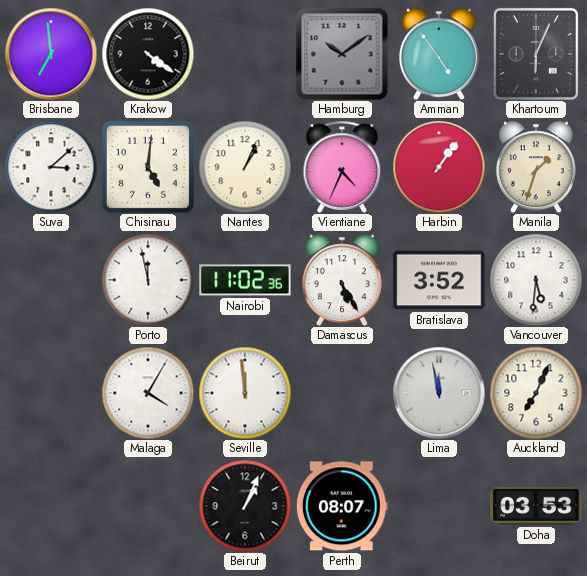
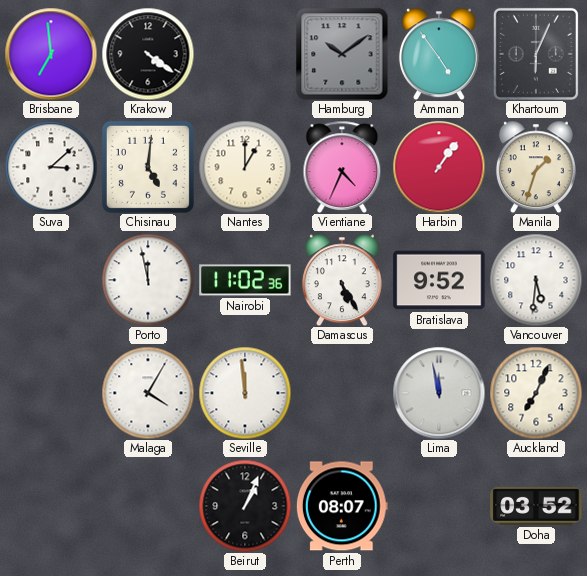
Nantes: 1:04 -> 1:00
Bratislava: 3:52 -> 9:52
Doha: 03:53 -> 03:52
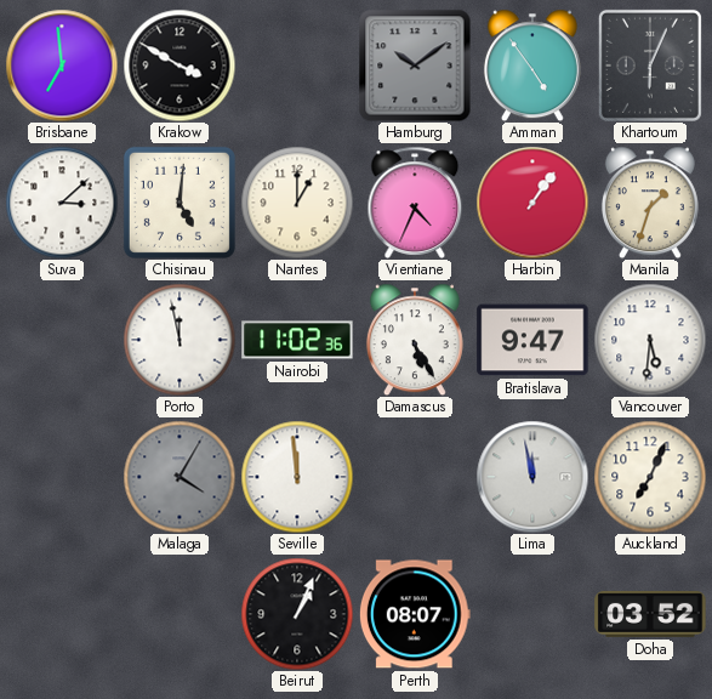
Krakow: 4:21 -> 3:50
Bratislava: 9:52 -> 9:47
Malaga dial: white -> grey
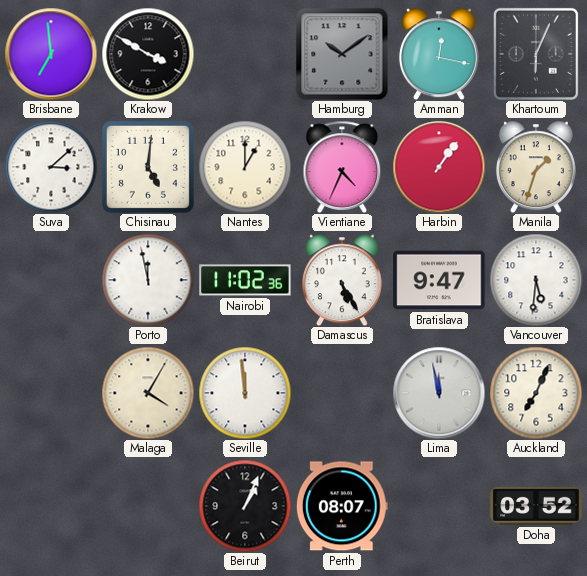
Amman: 4:54 -> 12:17
Malaga dial: grey -> cream
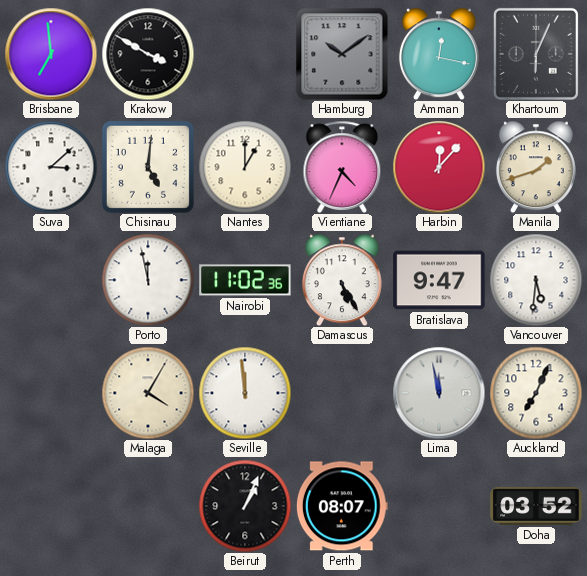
Harbin: 1:06 -> 12:07
Manila: 1:33 -> 1:42
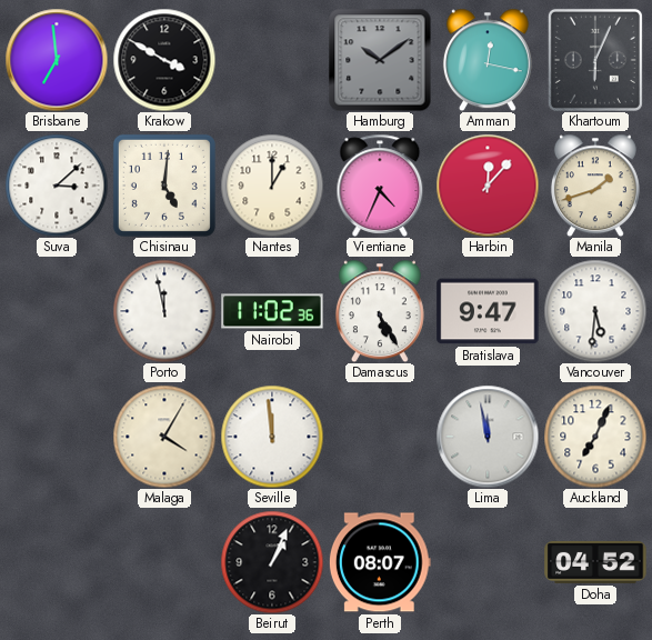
Doha: 03:52 -> 04:52
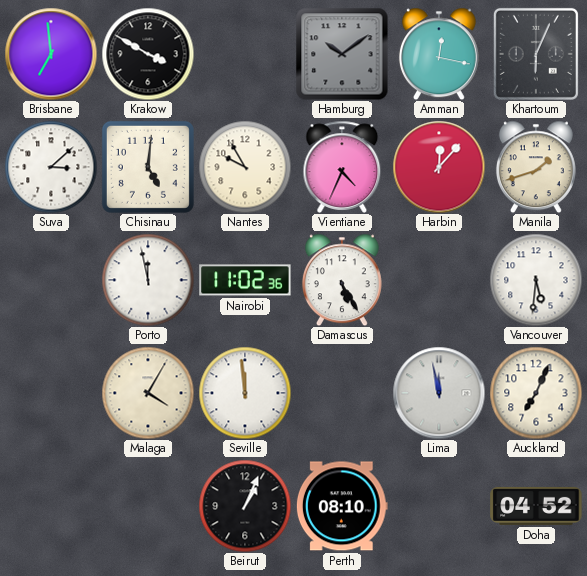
Nantes: 1:00 -> 9:55
Bratislava: 9:47 -> none
Perth: 08:07 -> 08:10
